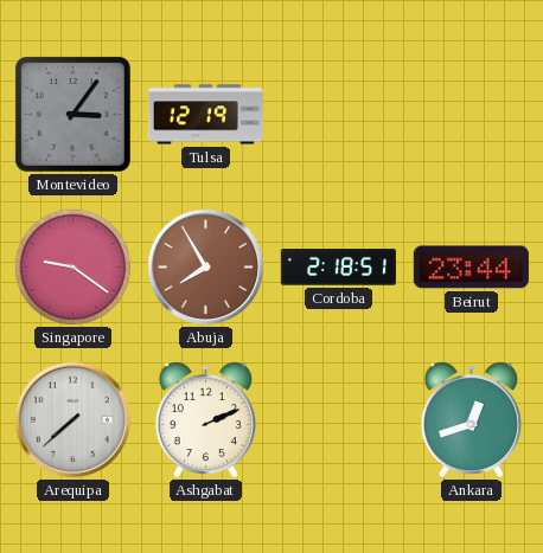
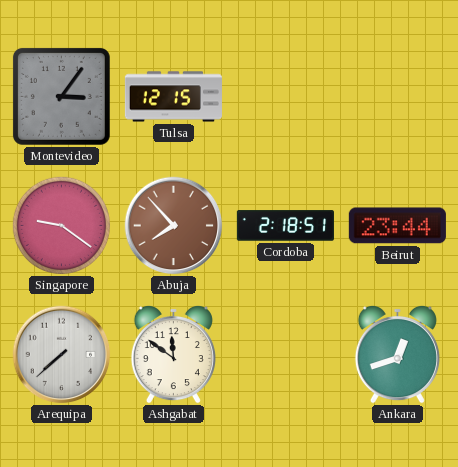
Tulsa: 12:19 -> 12:15
Abuja: 7:55 -> 7:53
Ashgabat: 2:11 -> 11:51
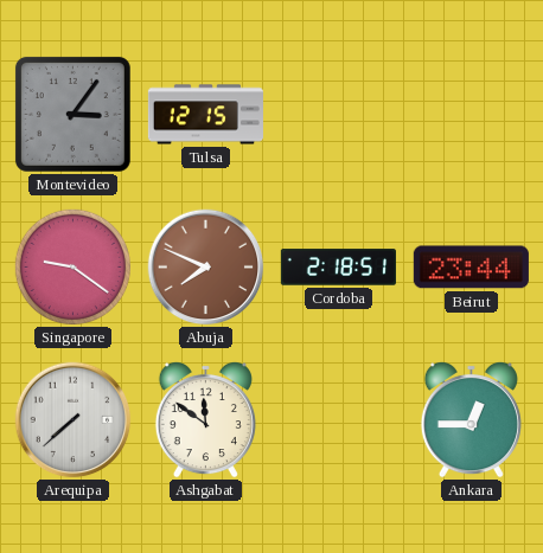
Abuja: 7:53 -> 7:49
Ankara: 12:42 -> 12:45
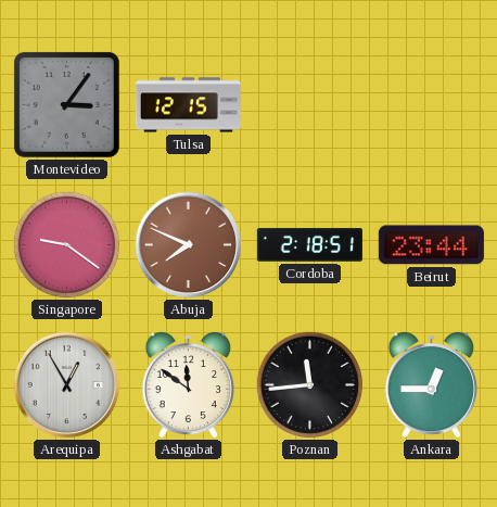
Arequipa: 7:38 -> 12:55
Poznan: none -> 11:44
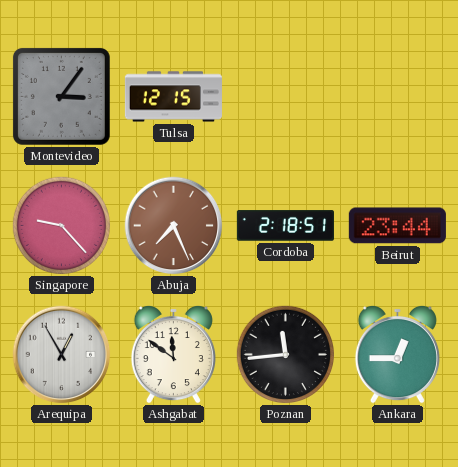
Singapore: 9:21 -> 9:23
Abuja: 7:49 -> 7:26
